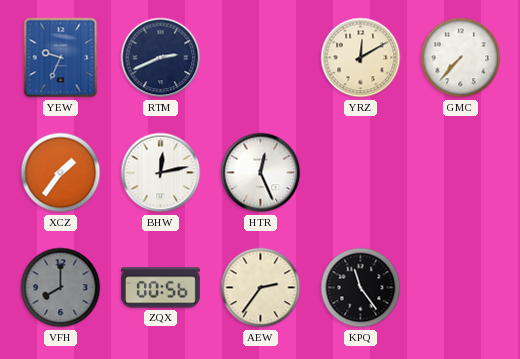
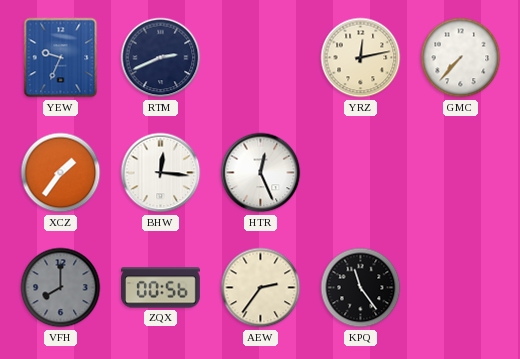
YRZ: 12:10 -> 12:13
BHW: 12:13 -> 12:16
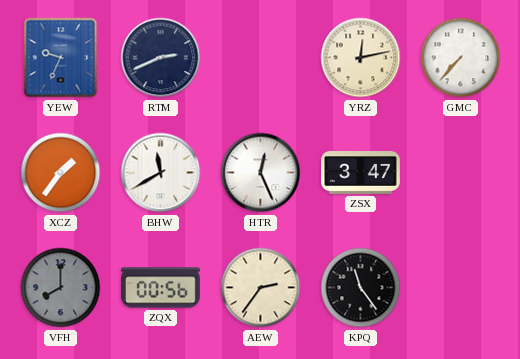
BHW: 12:16 -> 11:40
ZSX: none -> 3:47
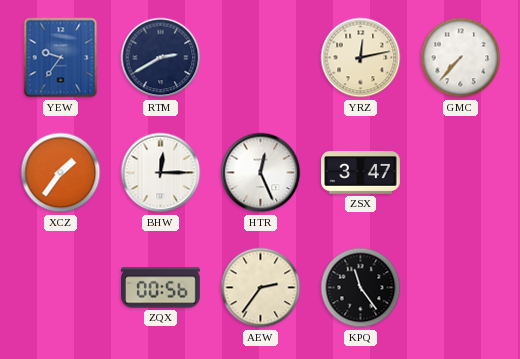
YEW: 9:34 -> 9:36
RTM: 2:41 -> 2:40
BHW: 11:40 -> 12:15
VFH: 8:00 -> none
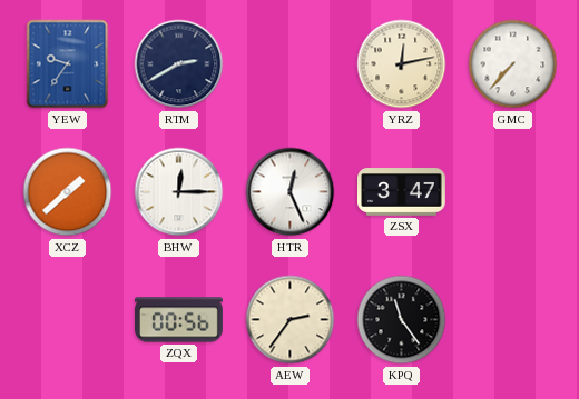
XCZ: 1:36 -> 1:38
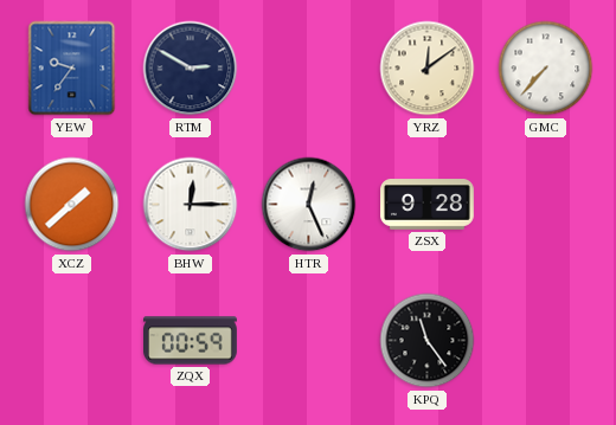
RTM: 2:40 -> 2:50
YRZ: 12:13 -> 12:09
ZSX: 3:47 -> 9:28
ZQX: 00:56 -> 00:59
AEW: 2:36 -> none
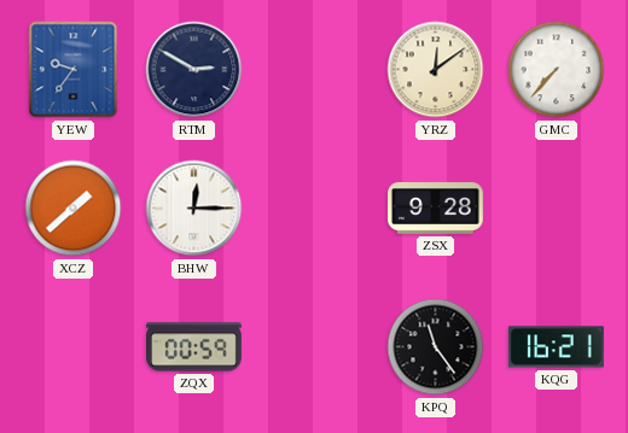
HTR: 12:26 -> none
KQG: none -> 16:21
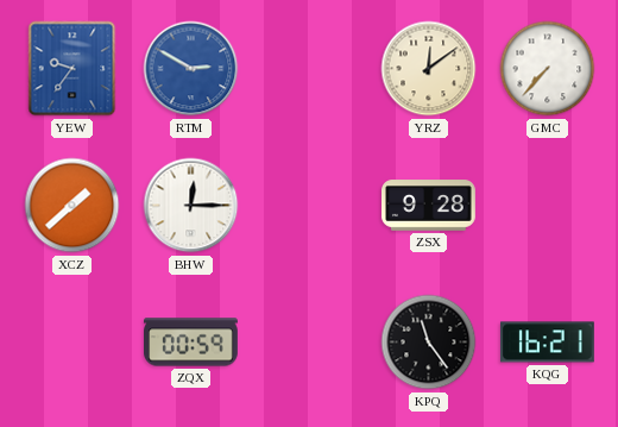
RTM dial: navy -> blue
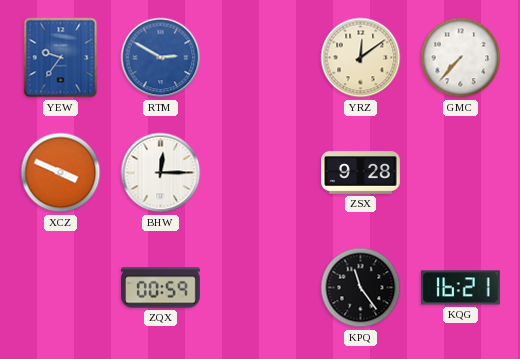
XCZ: 1:38 -> 3:49
